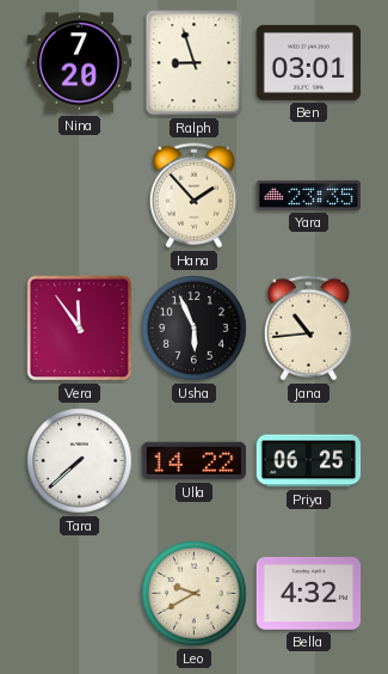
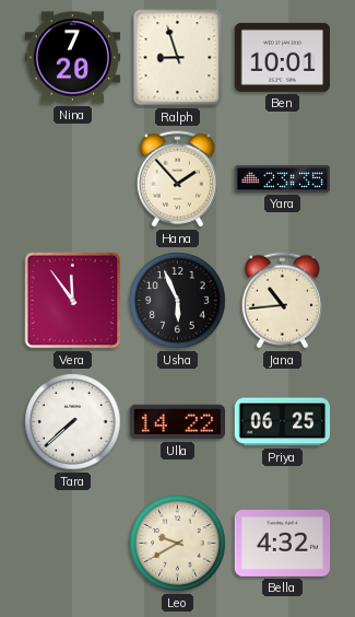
Ben: 03:01 -> 10:01
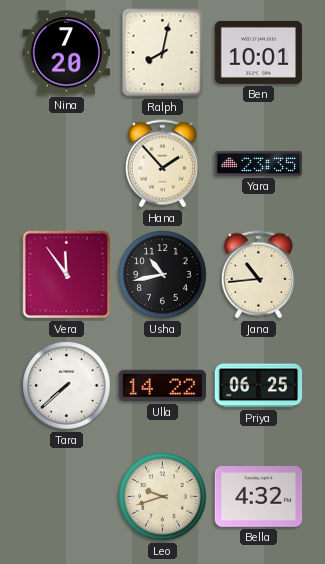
Ralph: 8:57 -> 8:02
Usha: 5:56 -> 10:43
Leo: 9:40 -> 9:42
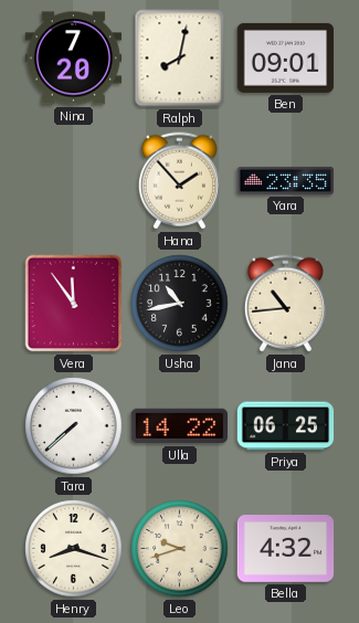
Ben: 10:01 -> 09:01
Henry: none -> 8:18
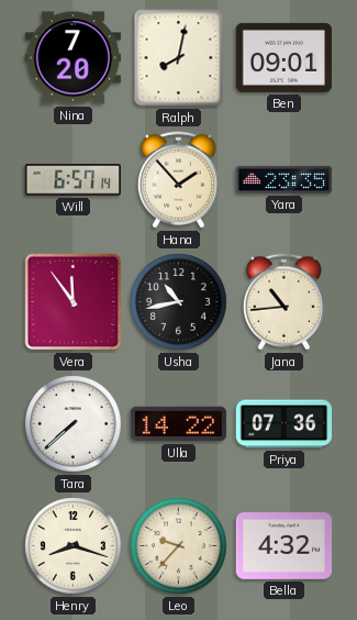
Will: none -> 6:57
Priya: 06:25 -> 07:36
Leo: 9:42 -> 9:37
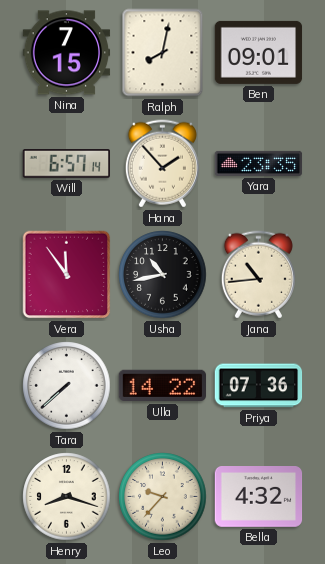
Nina: 7:20 -> 7:15
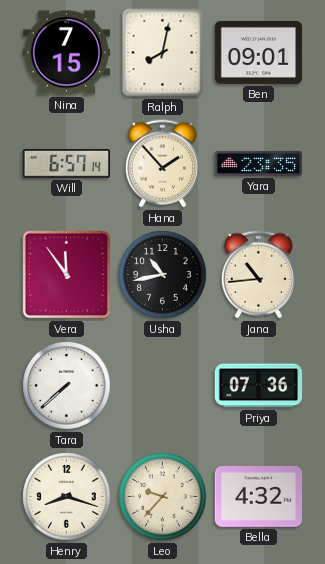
Ulla: 14:22 -> none
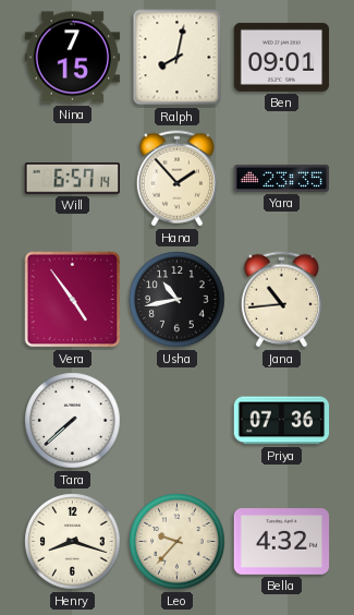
Vera: 11:54 -> 4:54
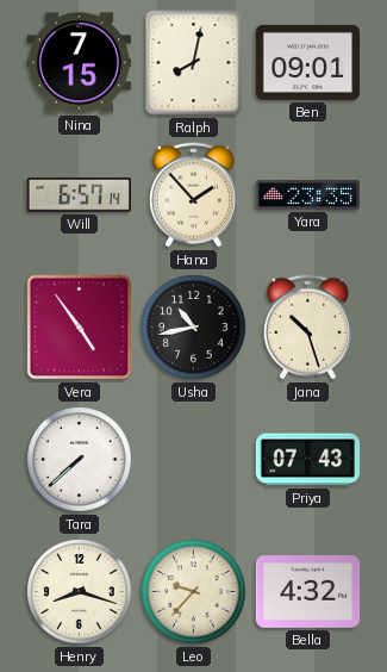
Jana: 10:44 -> 10:27
Priya: 07:36 -> 07:43
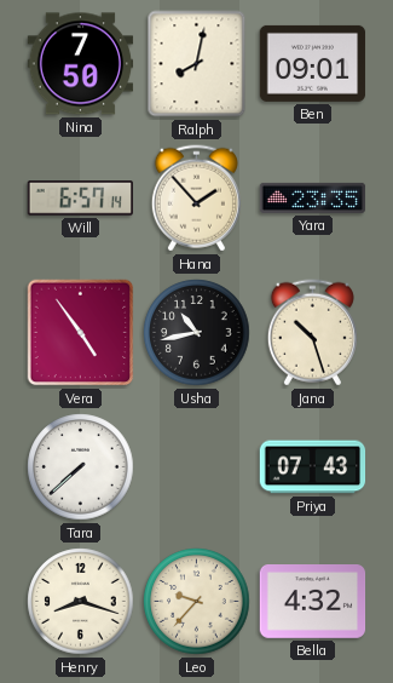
Nina: 7:15 -> 7:50
